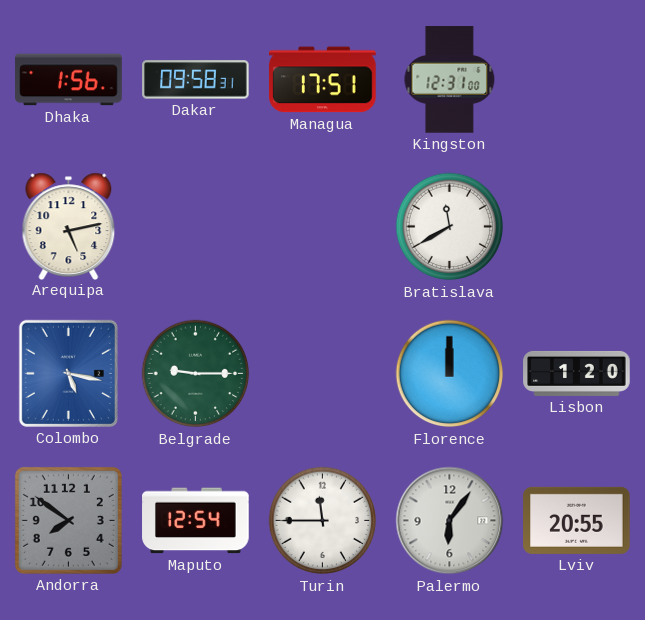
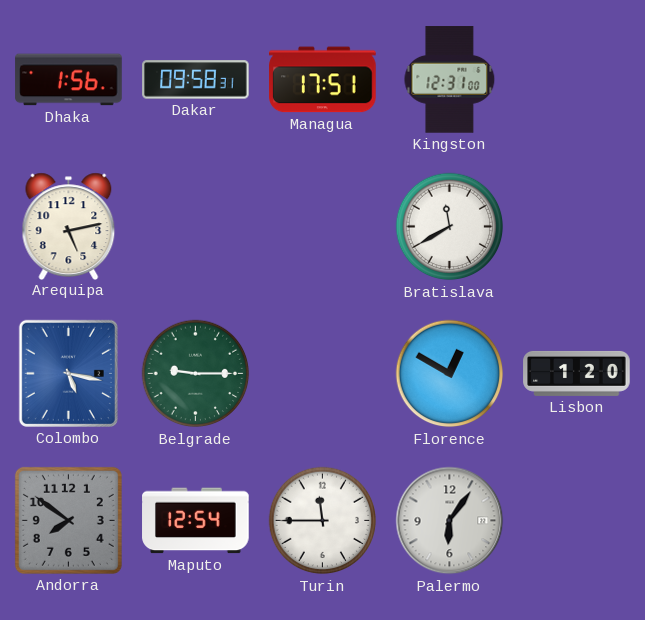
Florence: 12:00 -> 12:50
Lviv: 20:55 -> none
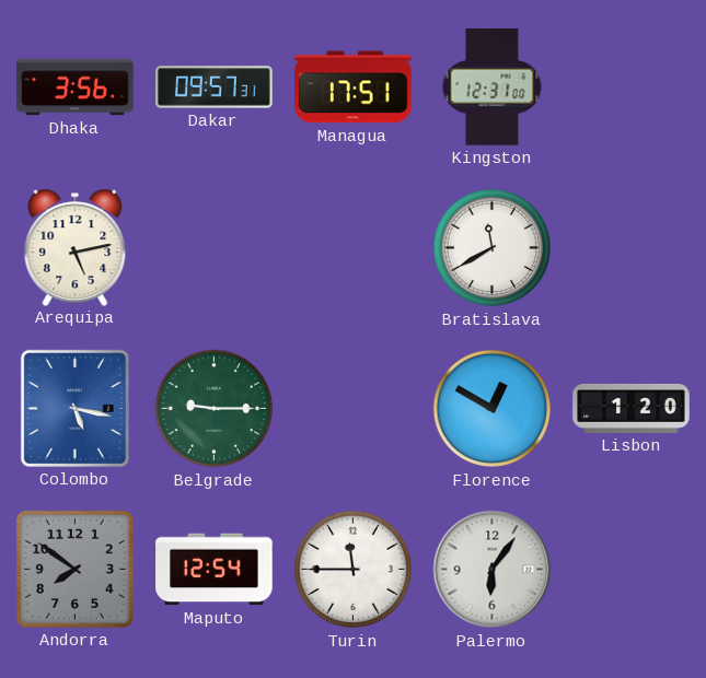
Dhaka: 1:56 -> 3:56
Dakar: 09:58 -> 09:57
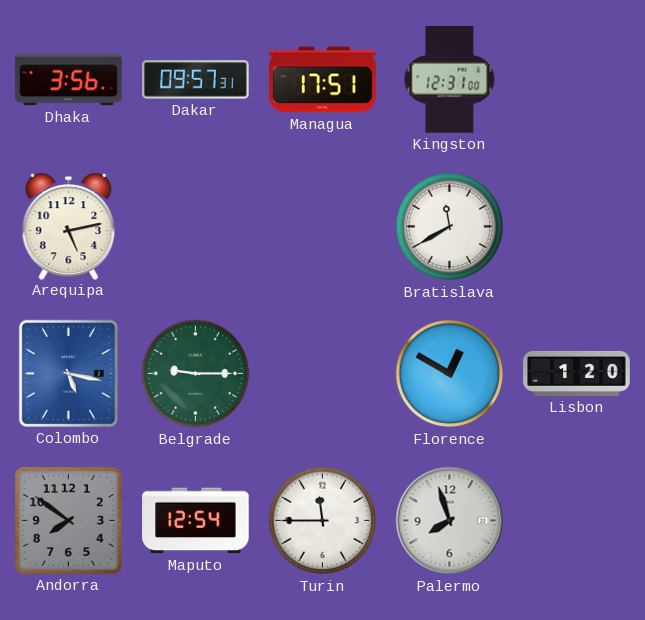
Palermo: 6:06 -> 7:57
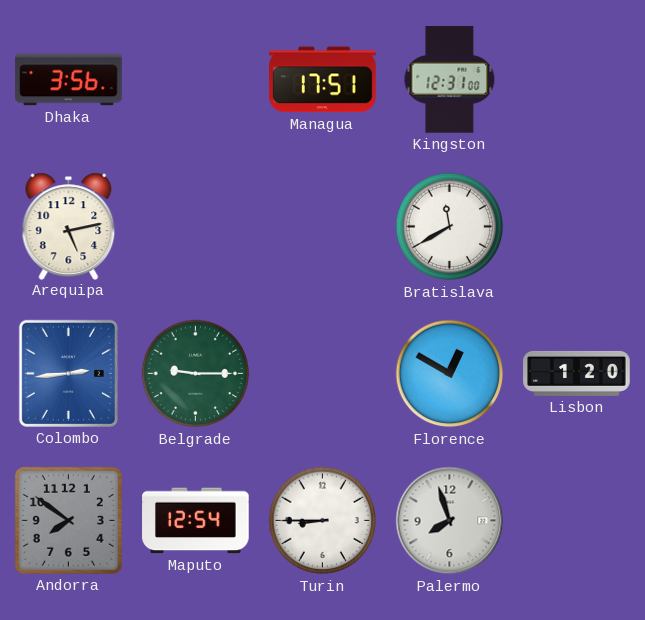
Dakar: 09:57 -> none
Colombo: 5:17 -> 2:44
Turin: 11:45 -> 8:45
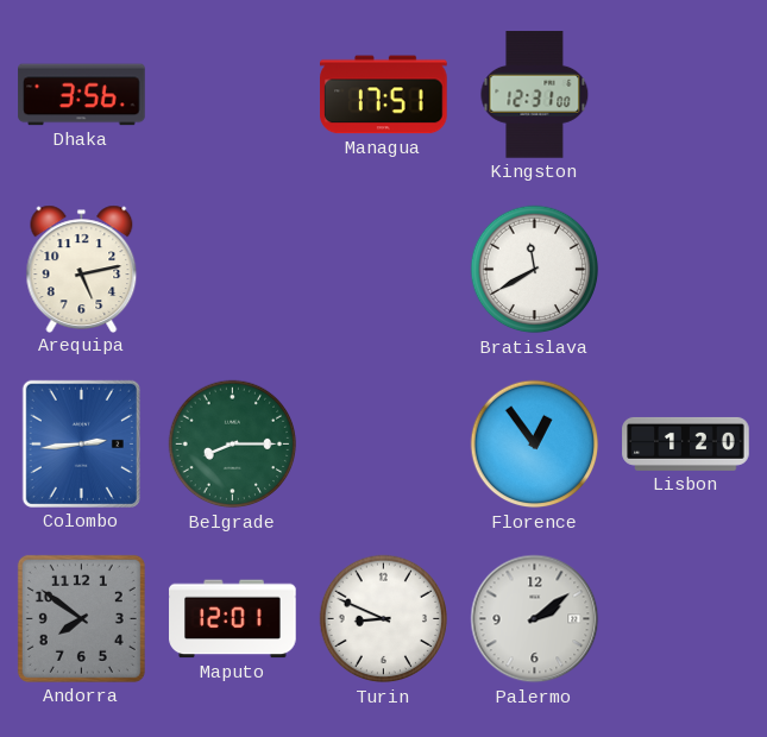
Belgrade: 9:15 -> 8:15
Florence: 12:50 -> 12:54
Maputo: 12:54 -> 12:01
Turin: 8:45 -> 8:49
Palermo: 7:57 -> 2:09
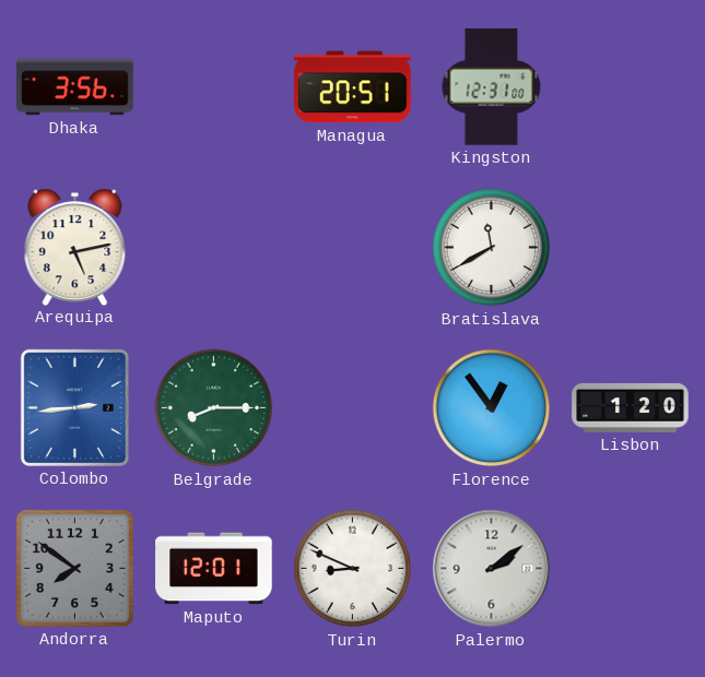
Managua: 17:51 -> 20:51
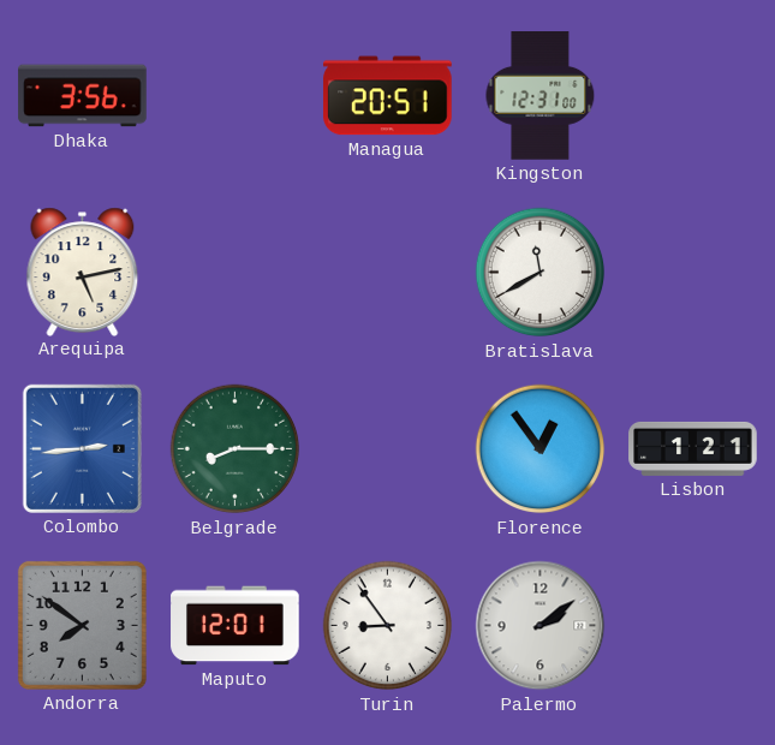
Lisbon: 1:20 -> 1:21
Turin: 8:49 -> 8:54
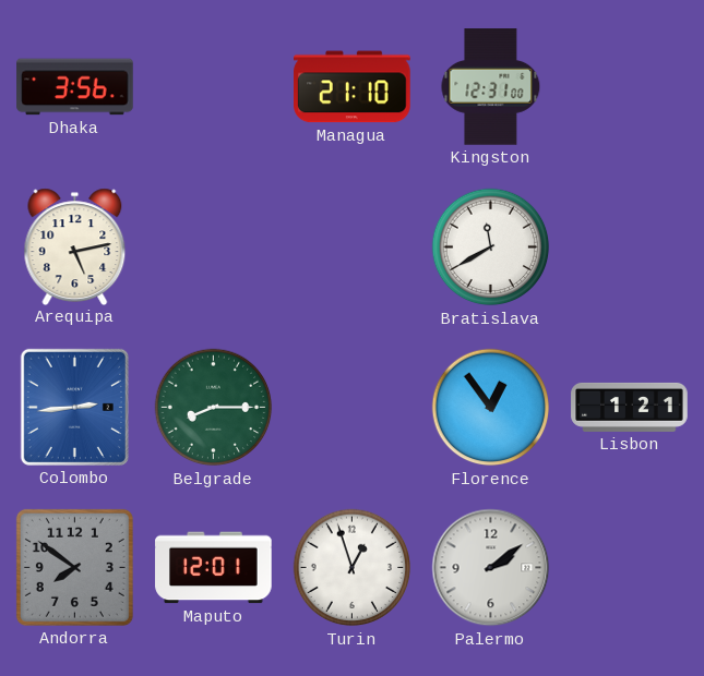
Managua: 20:51 -> 21:10
Turin: 8:54 -> 12:57
